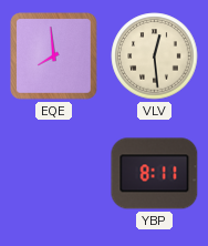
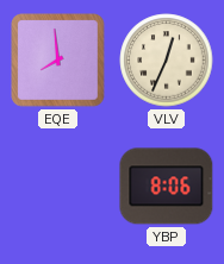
VLV: 12:29 -> 12:34
YBP: 8:11 -> 8:06
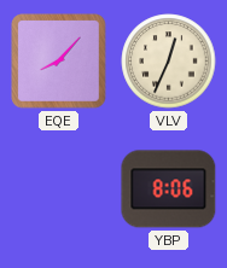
EQE: 7:59 -> 8:07
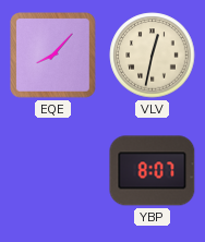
VLV: 12:34 -> 12:32
YBP: 8:06 -> 8:07
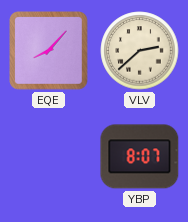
VLV: 12:32 -> 2:38
